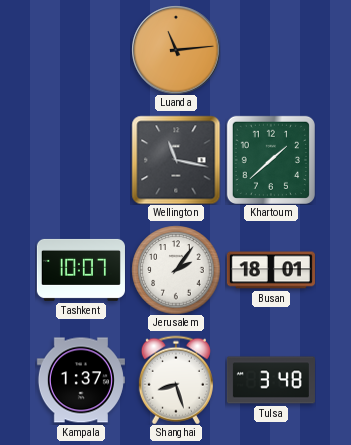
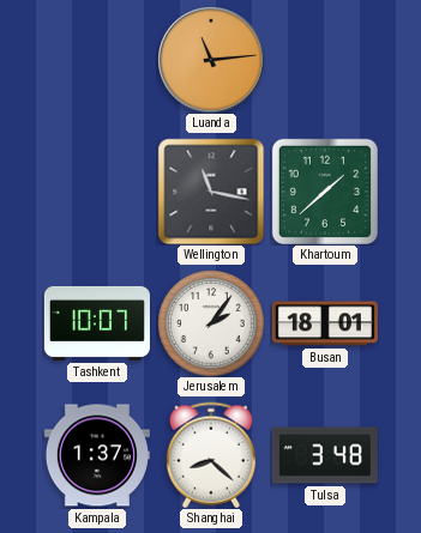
Shanghai: 8:27 -> 8:22
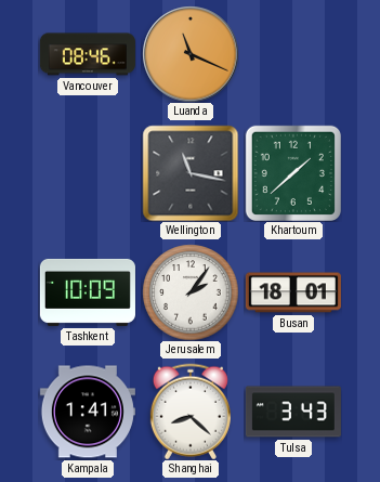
Vancouver: none -> 08:46
Luanda: 11:14 -> 11:19
Tashkent: 10:07 -> 10:09
Kampala: 1:37 -> 1:41
Tulsa: 3:48 -> 3:43
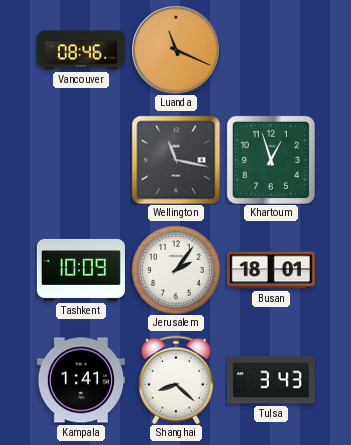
Khartoum: 1:38 -> 12:57
